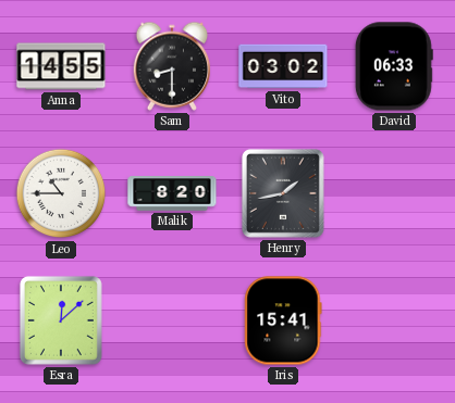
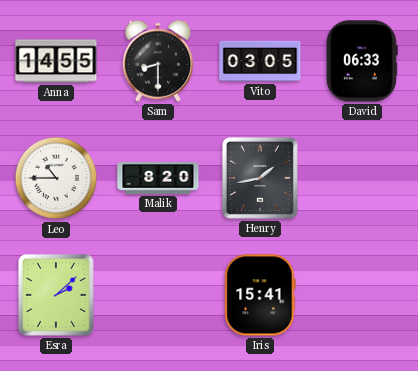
Vito: 03:02 -> 03:05
Esra: 12:08 -> 2:08
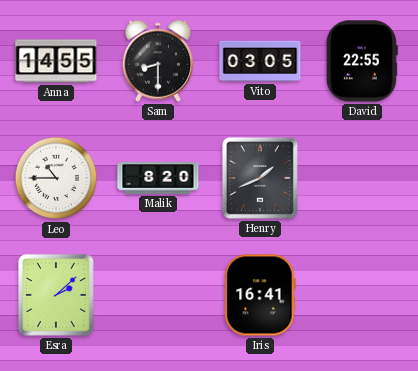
David: 06:33 -> 22:55
Henry: 1:43 -> 1:41
Iris: 15:41 -> 16:41
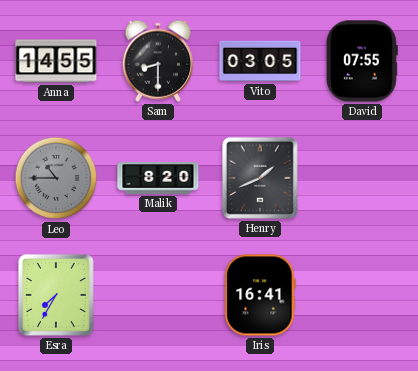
David: 22:55 -> 07:55
Leo dial: white -> grey
Esra: 2:08 -> 7:35
